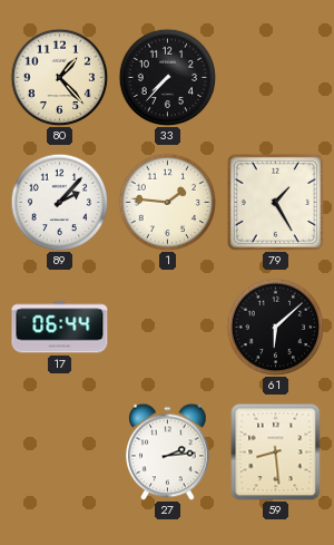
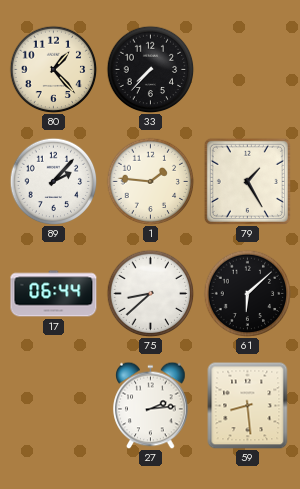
75: none -> 8:38
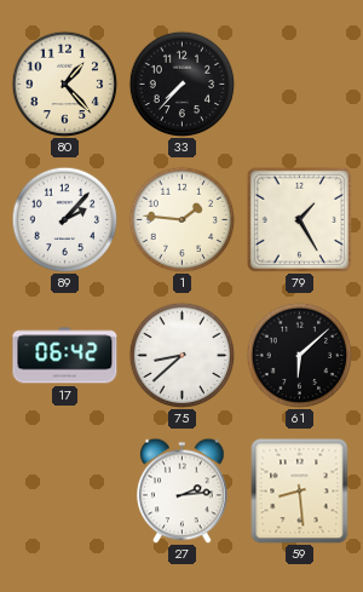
17: 06:44 -> 06:42
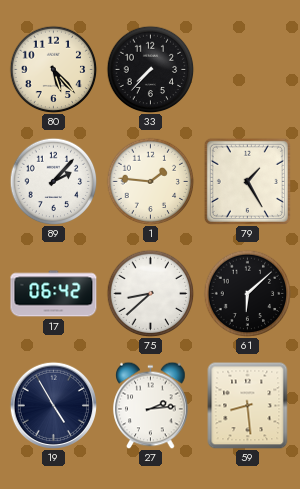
80: 1:23 -> 5:23
19: none -> 4:55
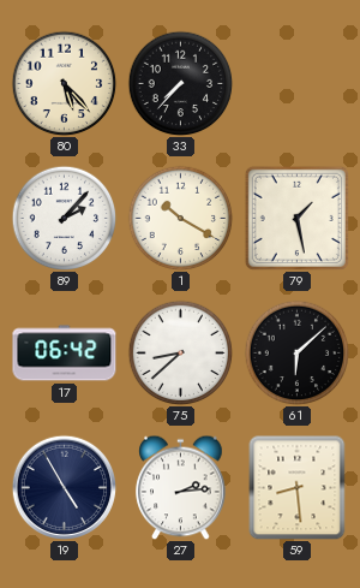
1: 1:46 -> 10:20
79: 1:25 -> 1:28
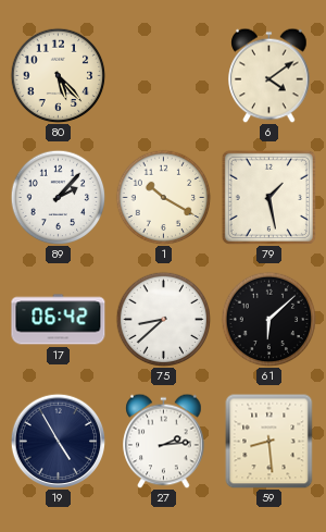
33: 7:37 -> none
6: none -> 4:09
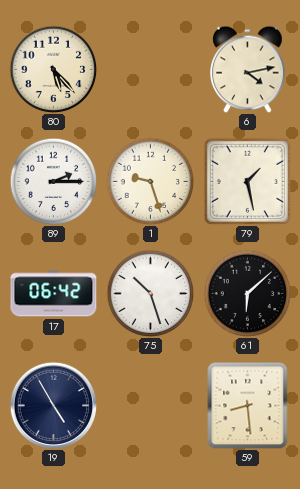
6: 4:09 -> 4:13
89: 2:07 -> 2:15
1: 10:20 -> 9:27
75: 8:38 -> 10:27
27: 2:14 -> none
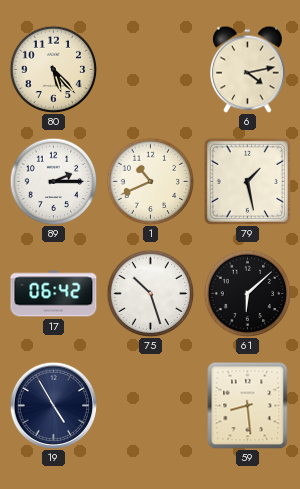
1: 9:27 -> 10:41
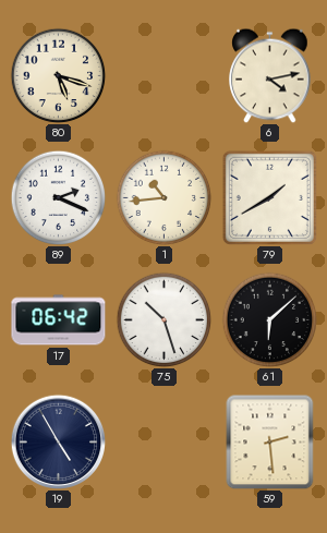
80: 5:23 -> 5:18
89: 2:15 -> 2:19
1: 10:41 -> 10:44
79: 1:28 -> 1:40
59: 8:29 -> 2:29
